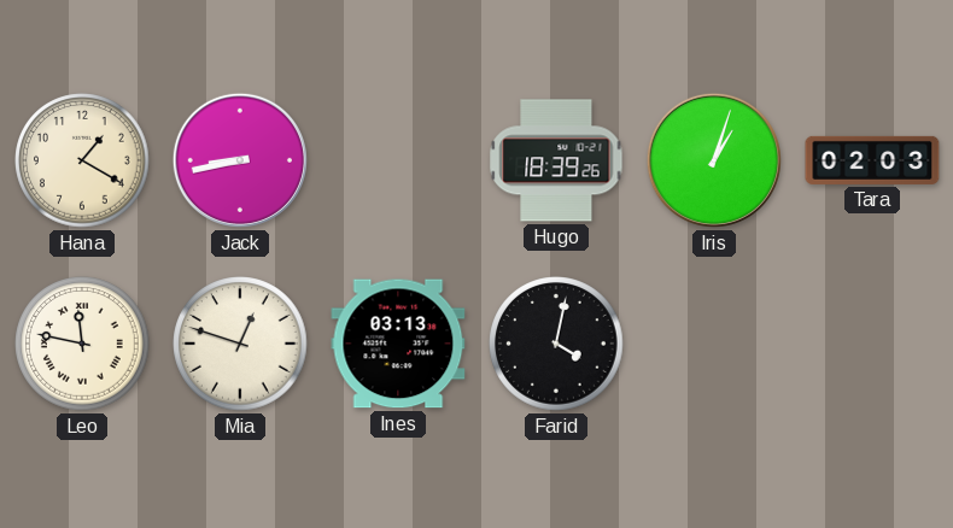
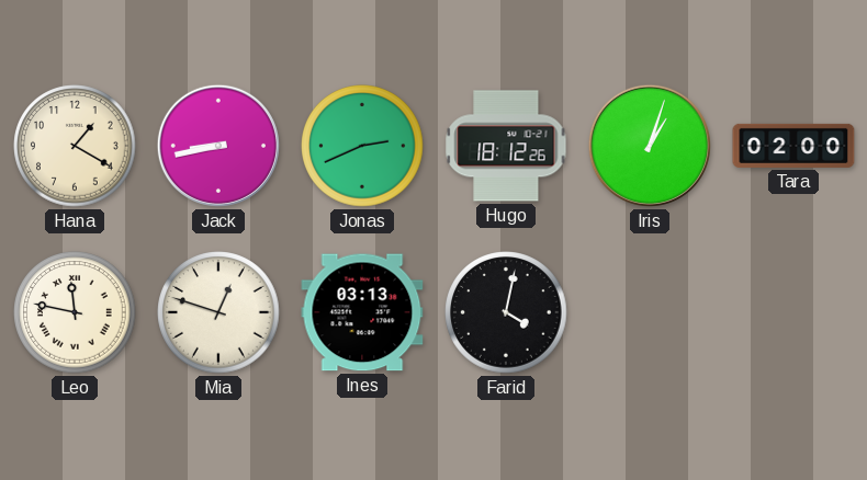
Jonas: none -> 2:41
Hugo: 18:39 -> 18:12
Tara: 02:03 -> 02:00
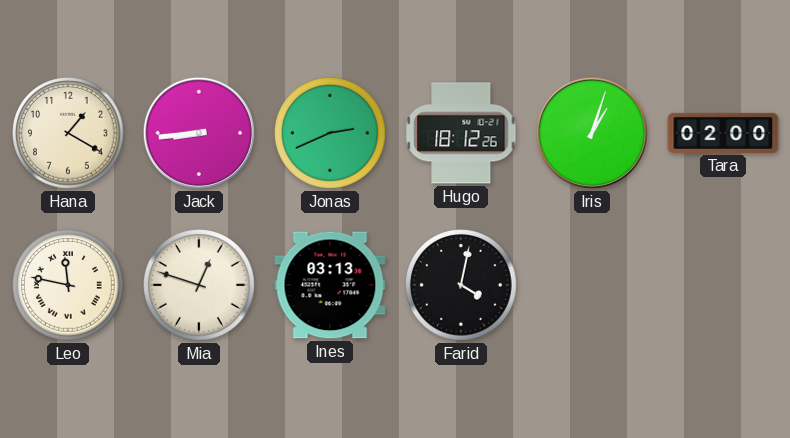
Jack: 8:43 -> 8:44
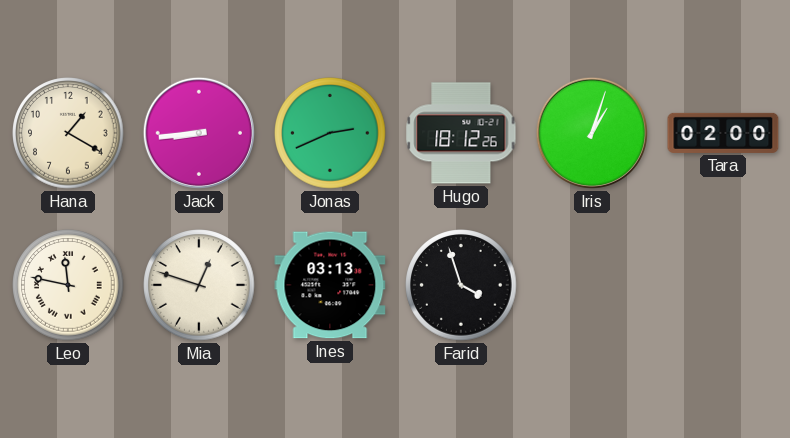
Farid: 4:02 -> 3:57
